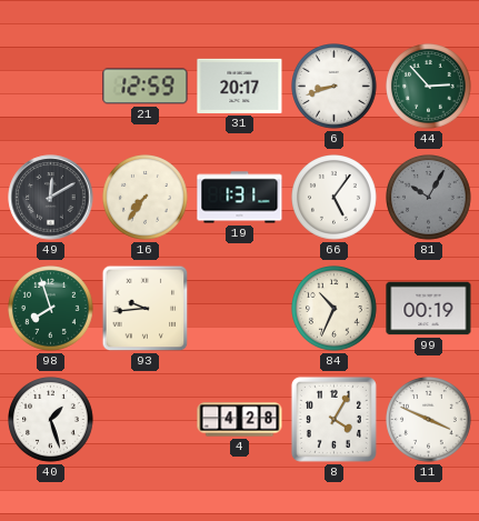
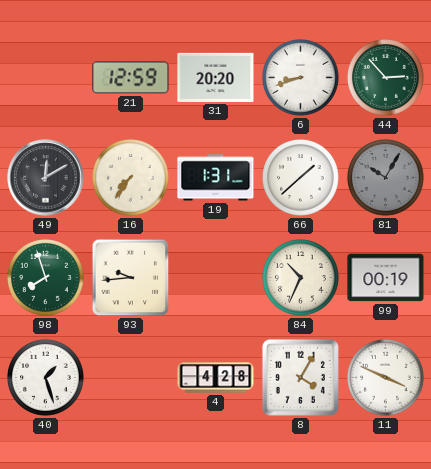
31: 20:17 -> 20:20
66: 5:06 -> 1:38
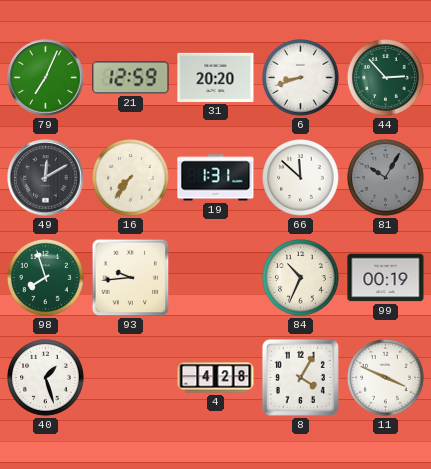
79: none -> 7:04
66: 1:38 -> 11:52
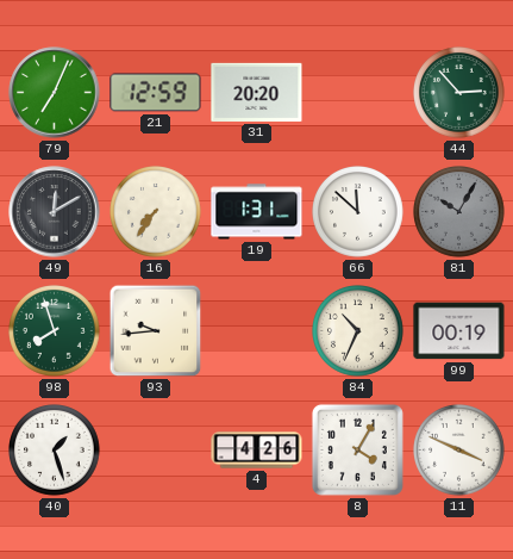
6: 8:42 -> none
4: 4:28 -> 4:26
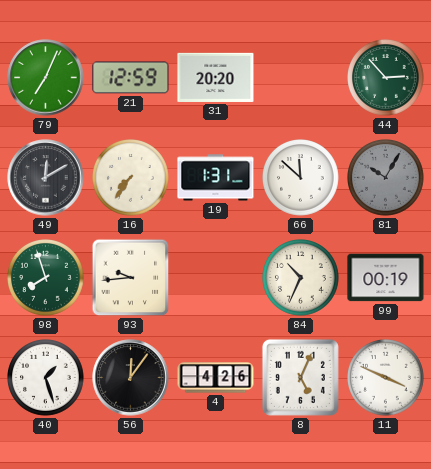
56: none -> 12:06
8: 4:05 -> 5:04
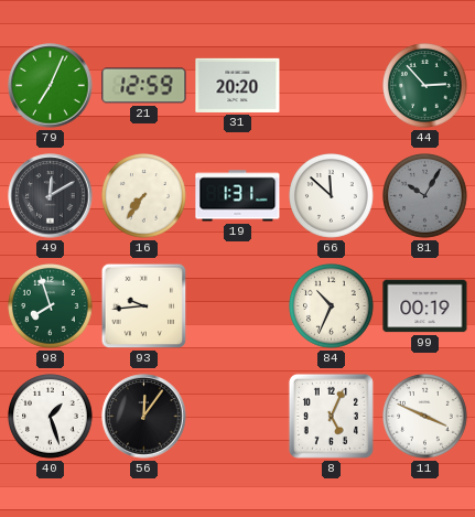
4: 4:26 -> none
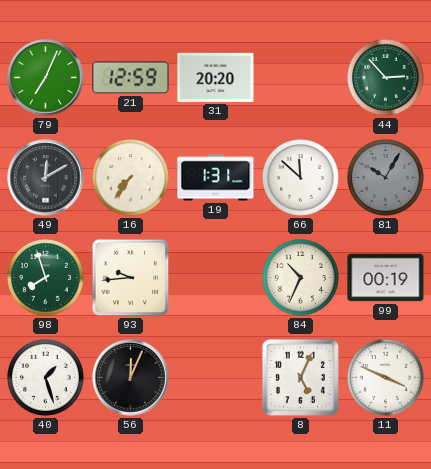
56: 12:06 -> 12:04
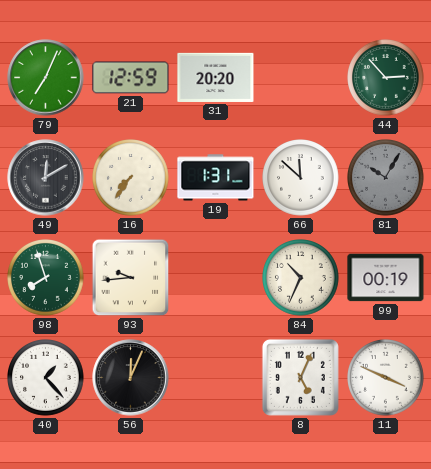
40: 1:27 -> 1:23
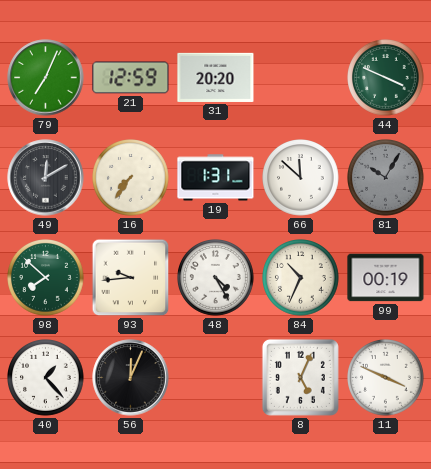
44: 2:53 -> 3:49
98: 7:57 -> 7:52
48: none -> 4:25
